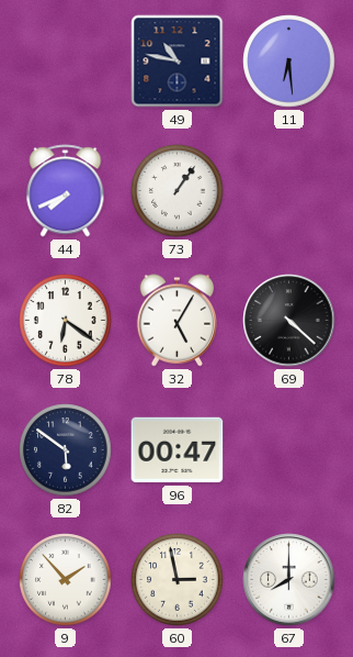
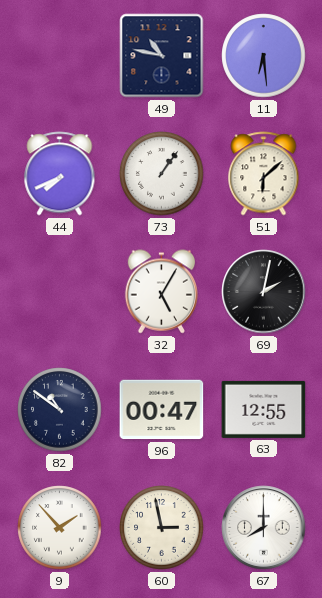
51: none -> 6:08
78: 6:21 -> none
69: 4:22 -> 2:02
82: 5:51 -> 10:51
63: none -> 12:55
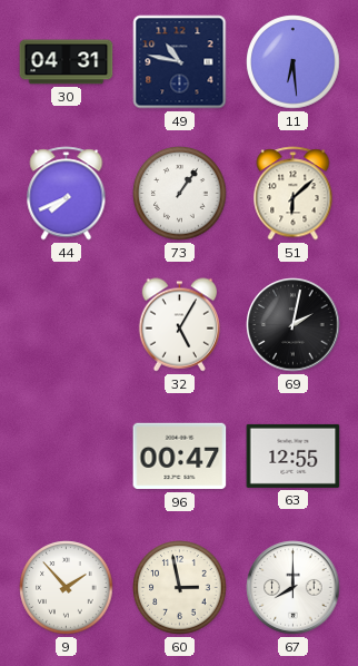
30: none -> 04:31
82: 10:51 -> none
